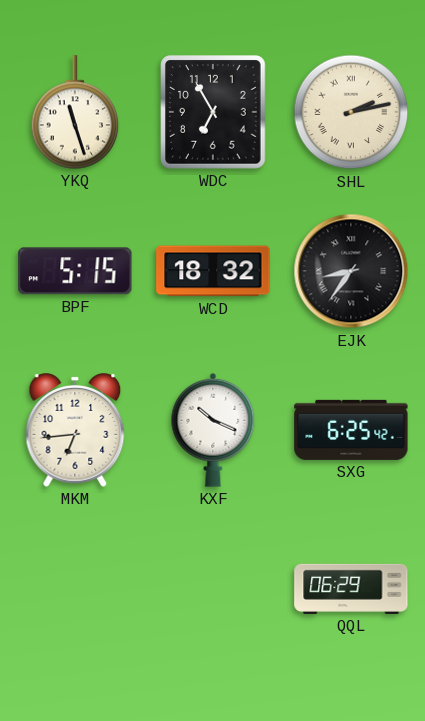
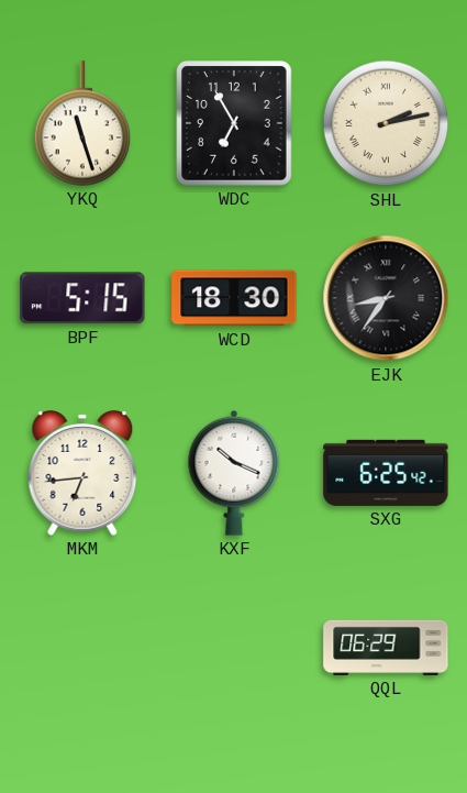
WCD: 18:32 -> 18:30
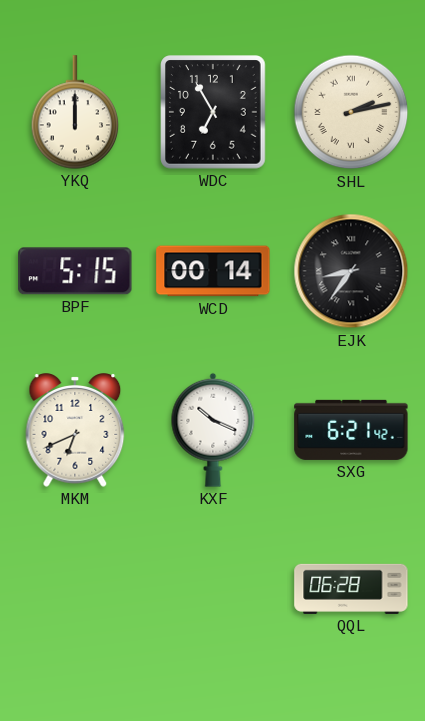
YKQ: 11:27 -> 12:00
WCD: 18:30 -> 00:14
MKM: 6:44 -> 6:41
SXG: 6:25 -> 6:21
QQL: 06:29 -> 06:28
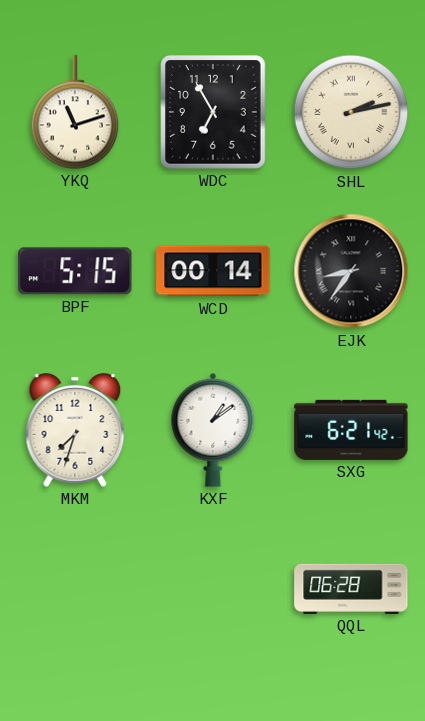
YKQ: 12:00 -> 11:12
MKM: 6:41 -> 7:33
KXF: 10:19 -> 1:09
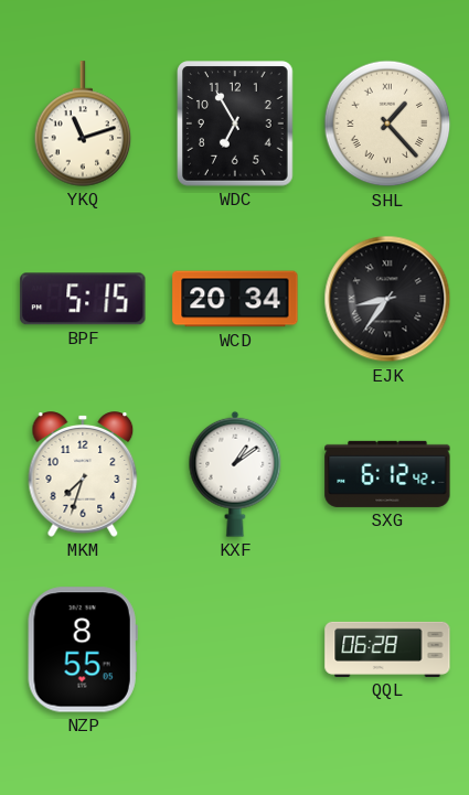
SHL: 2:13 -> 1:23
WCD: 00:14 -> 20:34
SXG: 6:21 -> 6:12
NZP: none -> 8:55
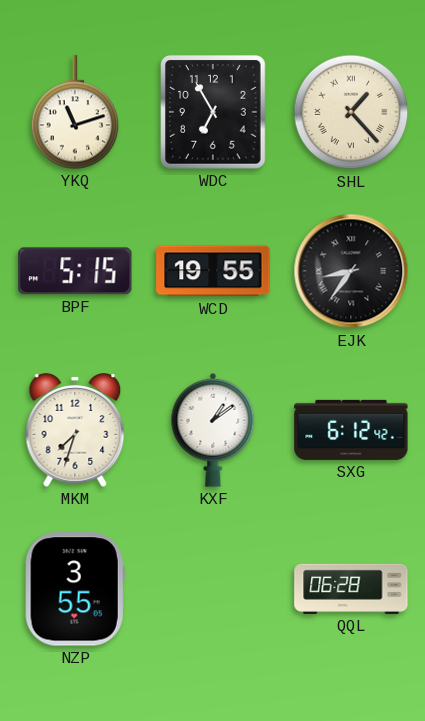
WCD: 20:34 -> 19:55
NZP: 8:55 -> 3:55
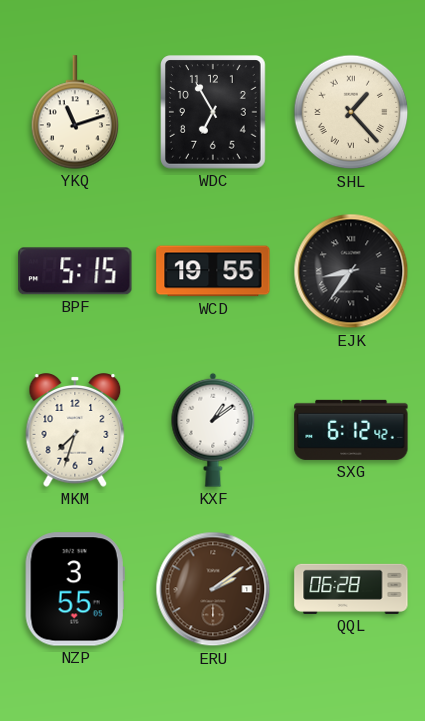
ERU: none -> 2:09
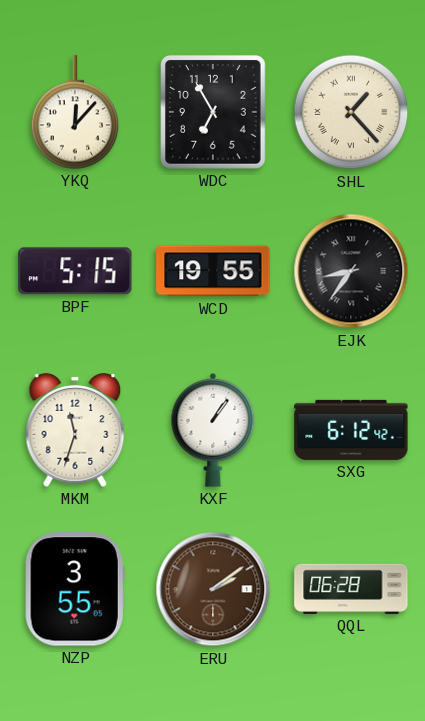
YKQ: 11:12 -> 12:07
MKM: 7:33 -> 11:33
KXF: 1:09 -> 1:06
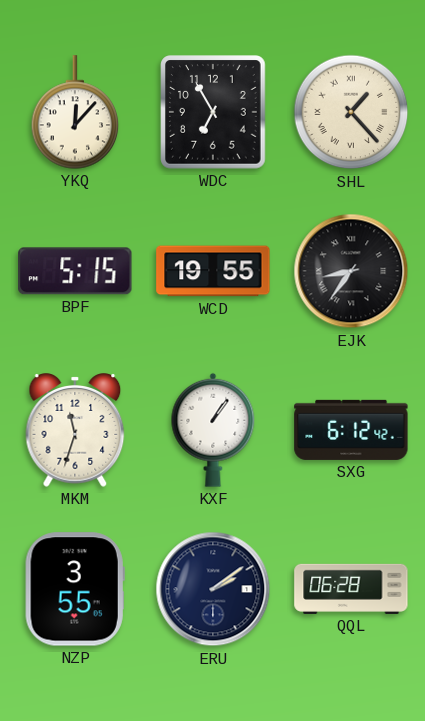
ERU dial: brown -> navy
